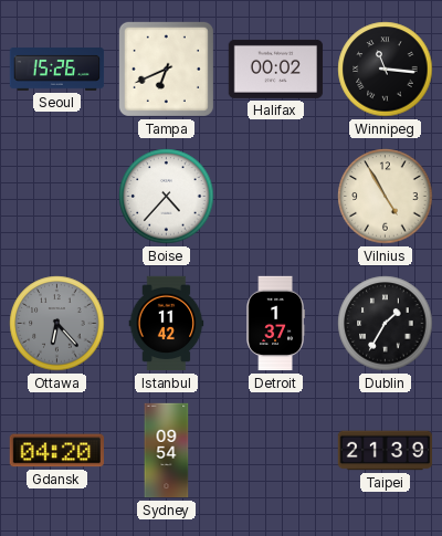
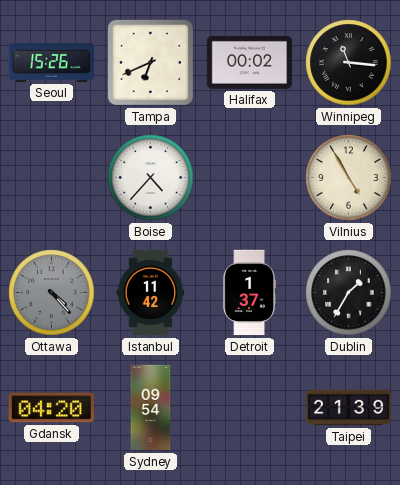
Ottawa: 6:23 -> 4:23
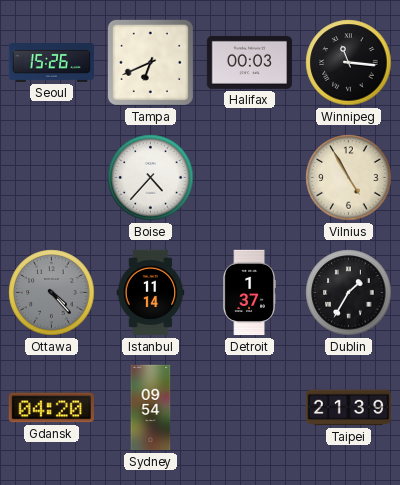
Halifax: 00:02 -> 00:03
Istanbul: 11:42 -> 11:14
